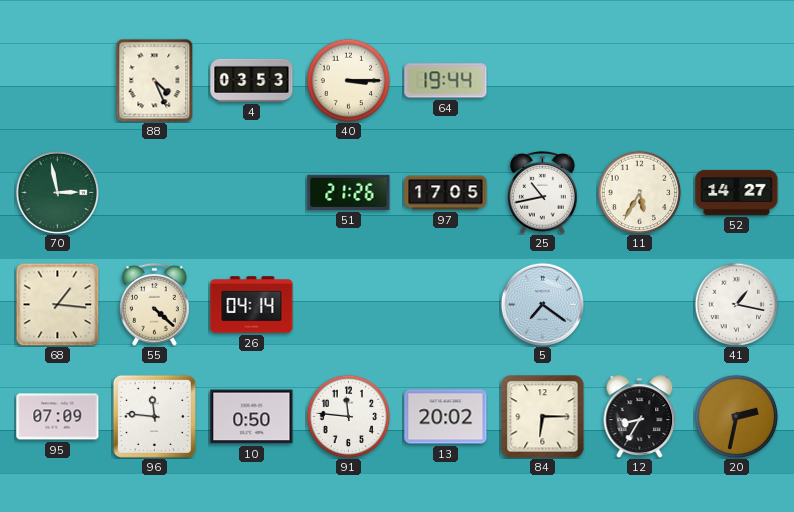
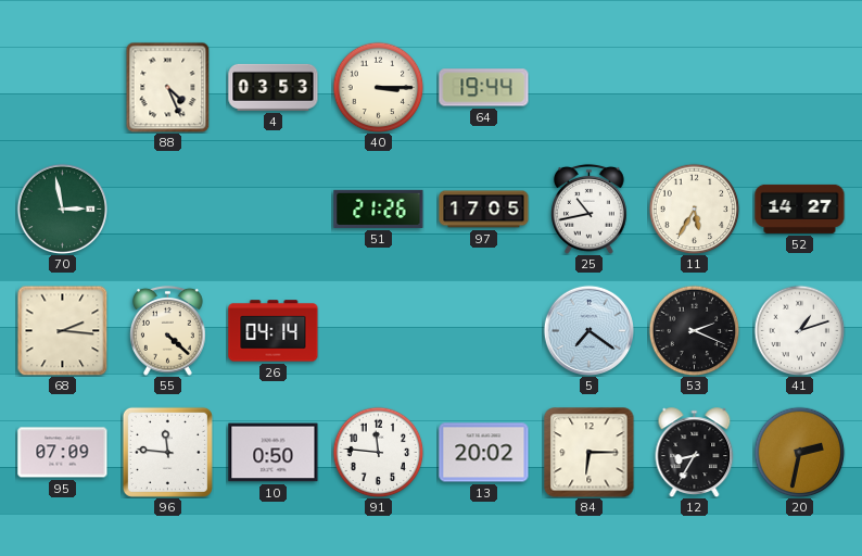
68: 1:16 -> 2:16
53: none -> 2:19
41: 1:17 -> 1:12
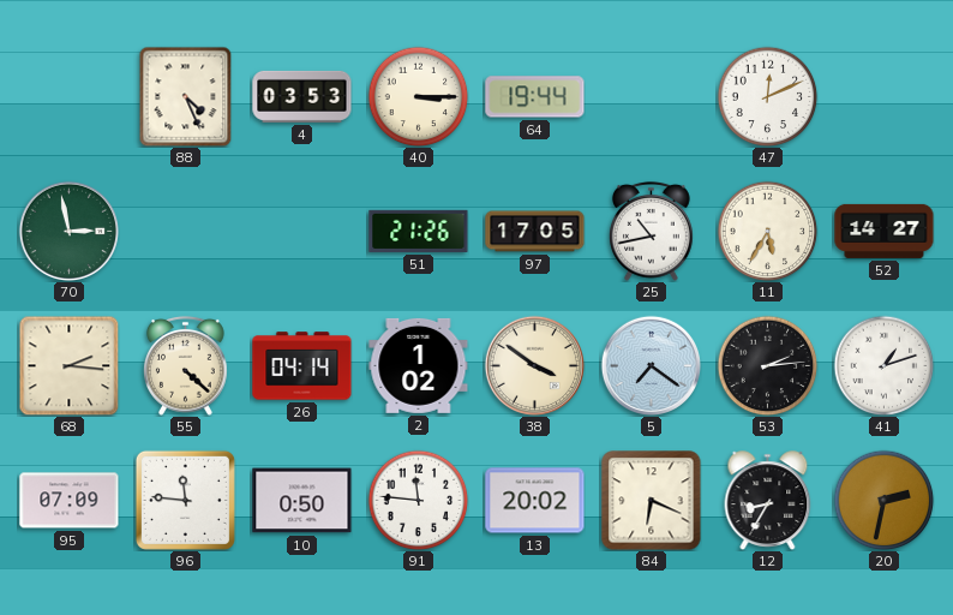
47: none -> 12:11
2: none -> 1:02
38: none -> 3:51
53: 2:19 -> 2:14
84: 6:15 -> 6:19
